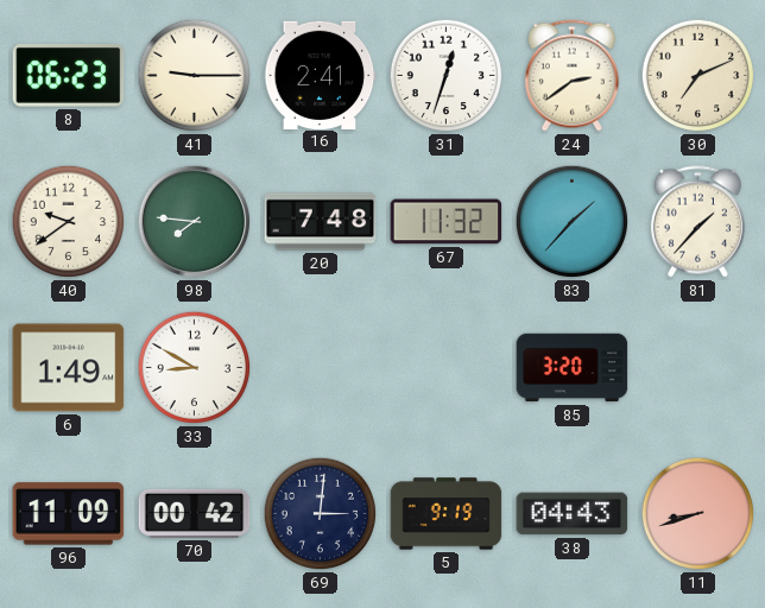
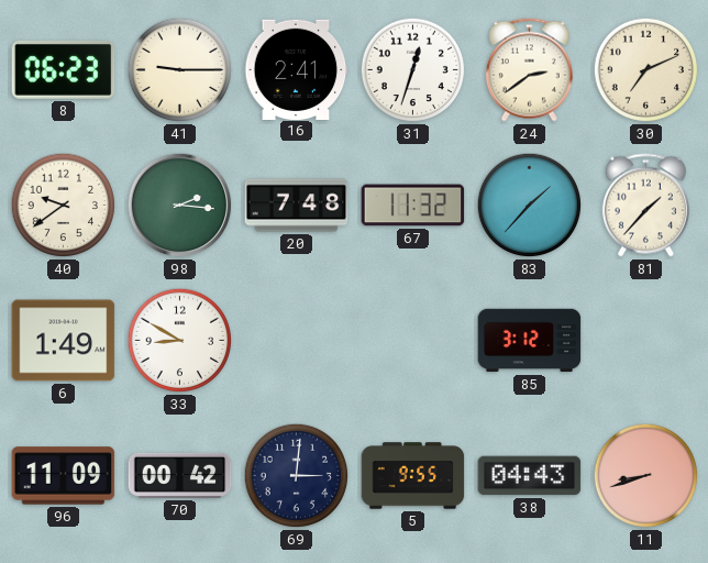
98: 7:46 -> 2:16
85: 3:20 -> 3:12
5: 9:19 -> 9:55
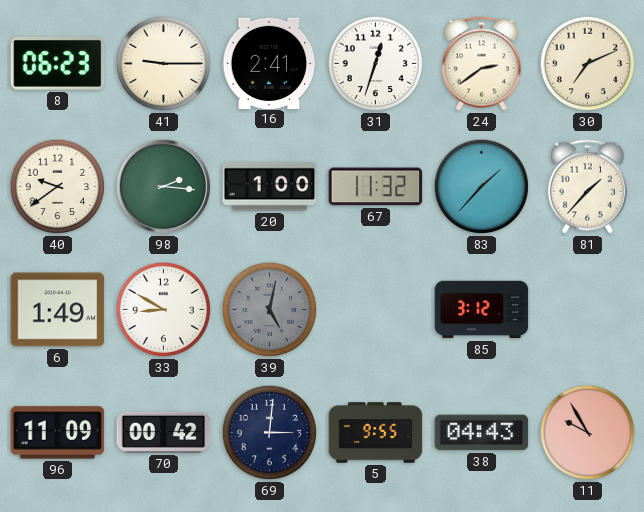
20: 7:48 -> 1:00
39: none -> 5:02
11: 8:42 -> 9:55
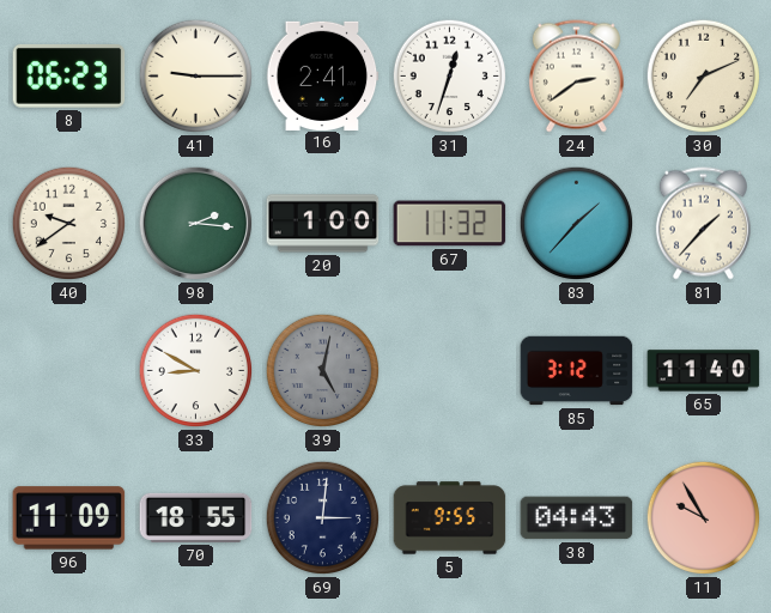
6: 1:49 -> none
65: none -> 11:40
70: 00:42 -> 18:55
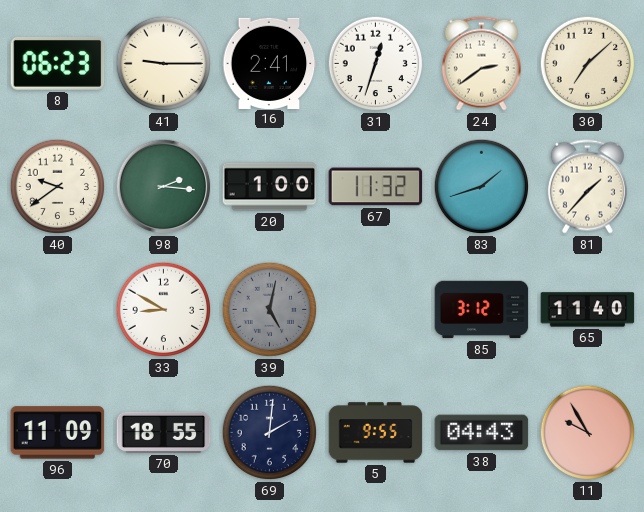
30: 7:11 -> 7:08
83: 1:37 -> 1:42
69: 3:01 -> 2:01
